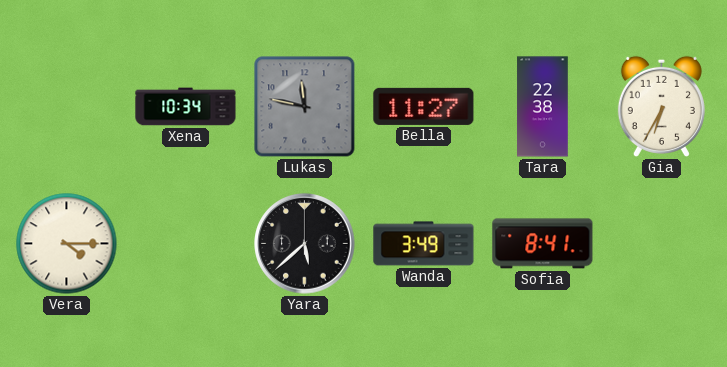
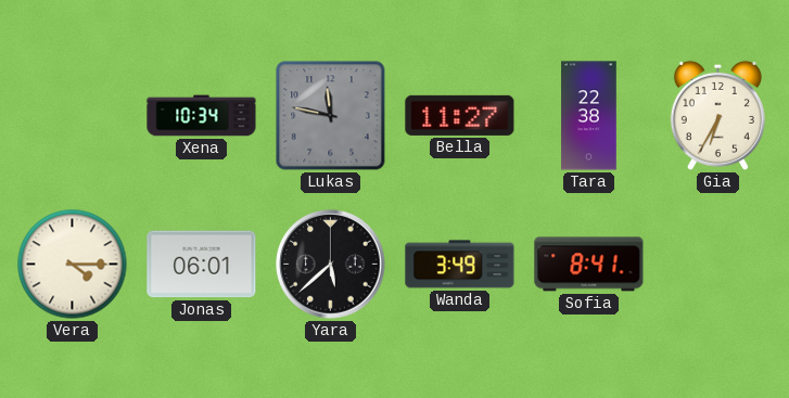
Jonas: none -> 06:01
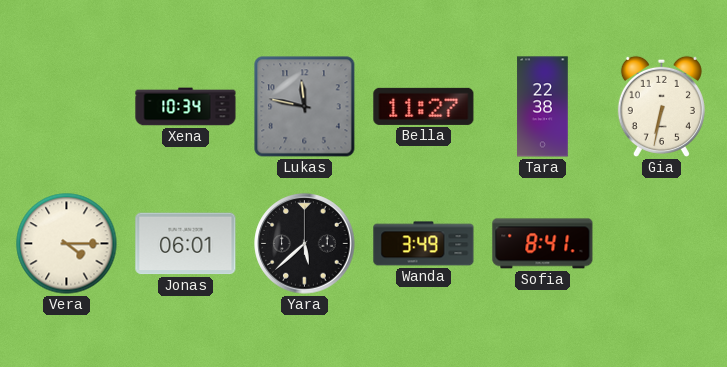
Gia: 6:35 -> 6:32
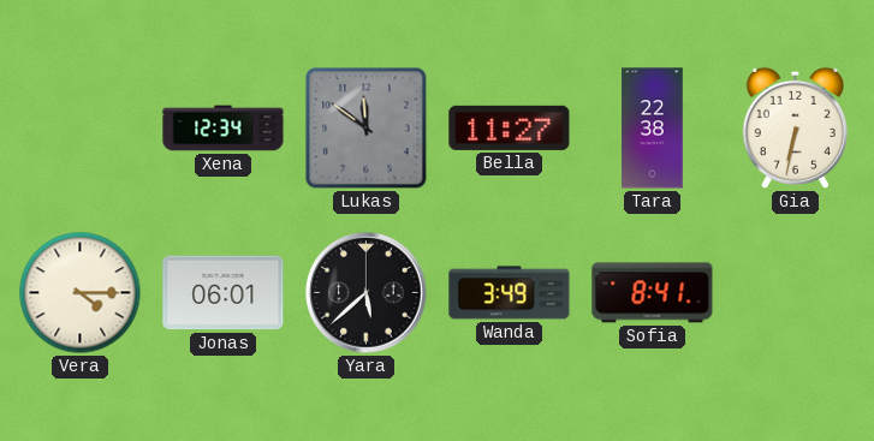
Xena: 10:34 -> 12:34
Lukas: 11:47 -> 11:51
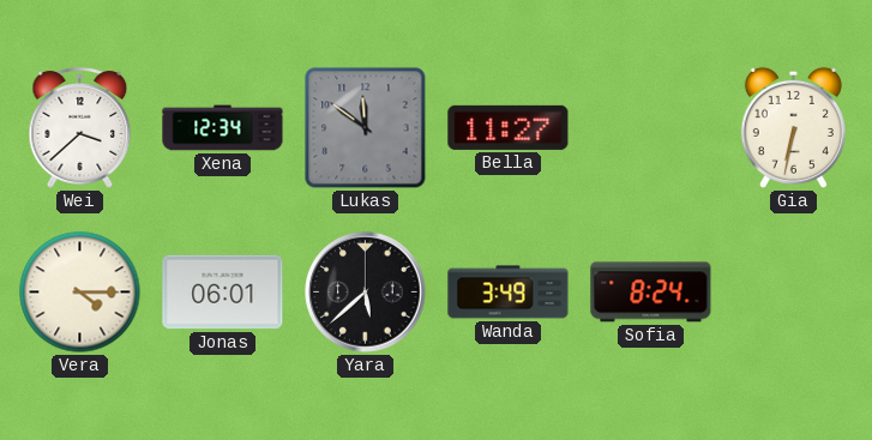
Wei: none -> 3:38
Tara: 22:38 -> none
Sofia: 8:41 -> 8:24
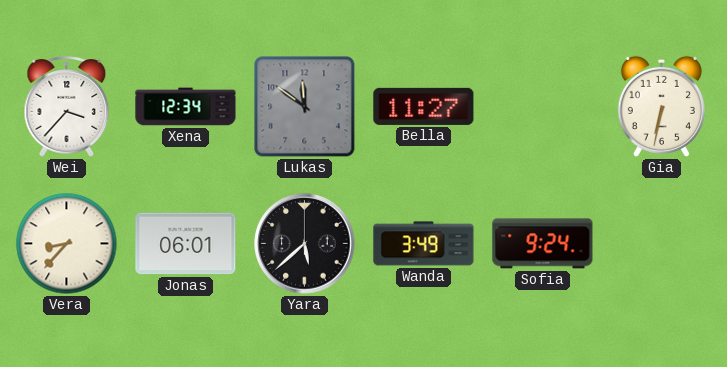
Wei: 3:38 -> 3:37
Vera: 4:15 -> 8:37
Sofia: 8:24 -> 9:24
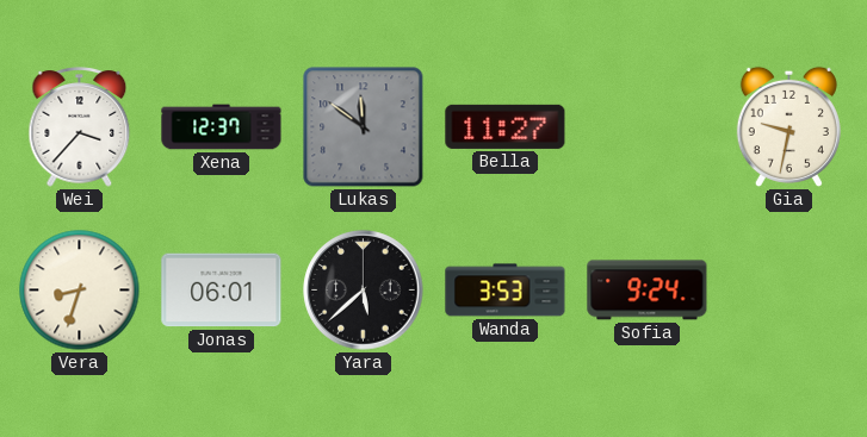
Xena: 12:34 -> 12:37
Gia: 6:32 -> 9:32
Vera: 8:37 -> 8:33
Wanda: 3:49 -> 3:53
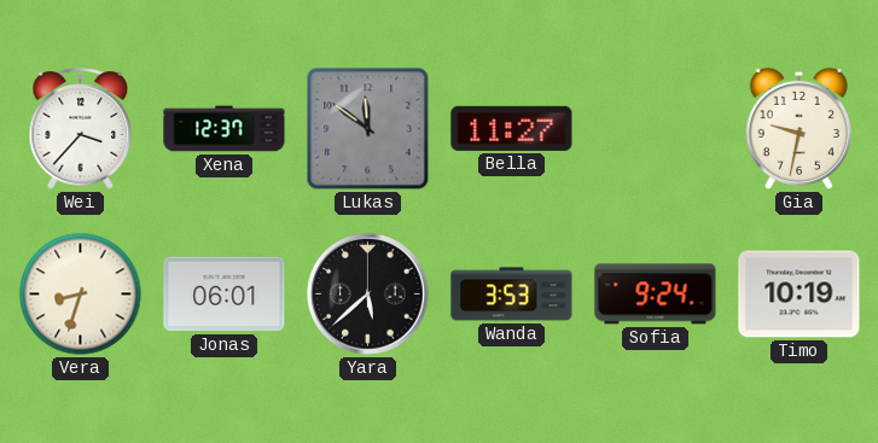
Timo: none -> 10:19
